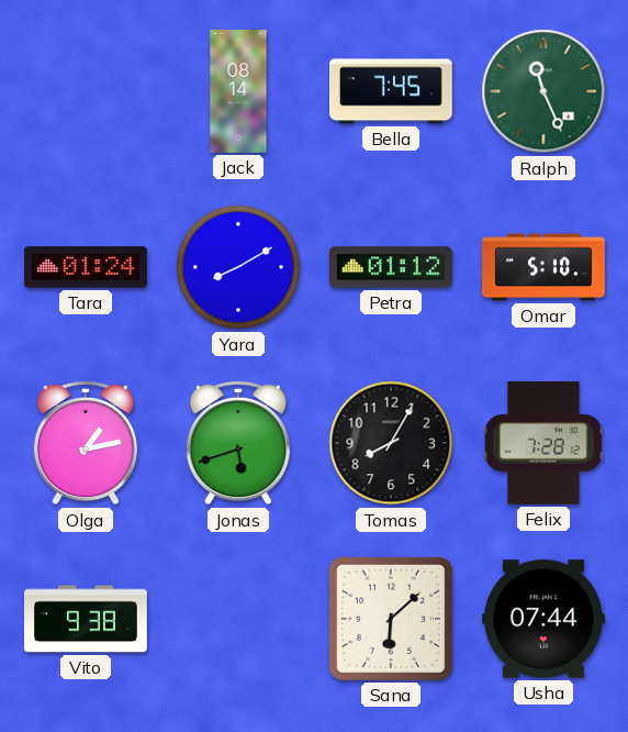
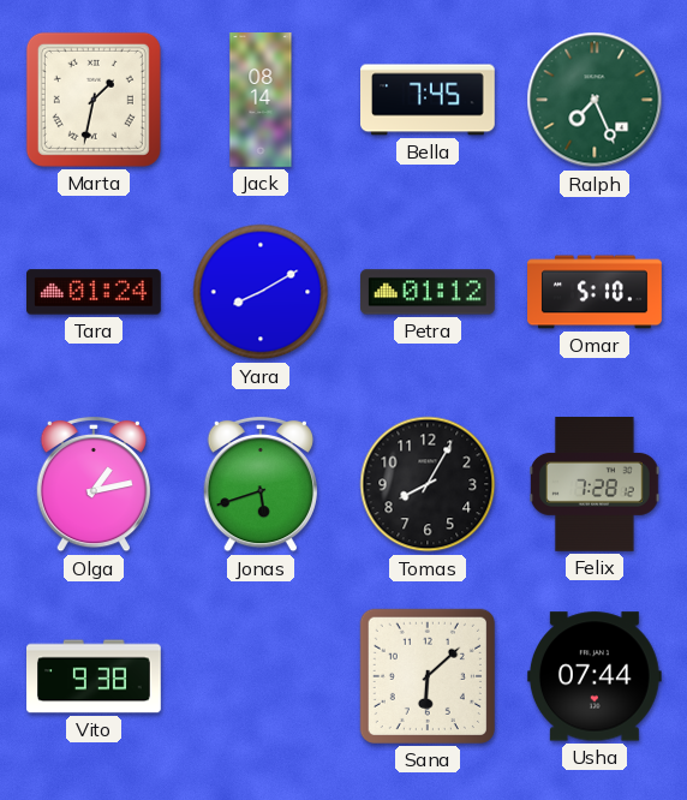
Marta: none -> 1:32
Ralph: 11:26 -> 7:26
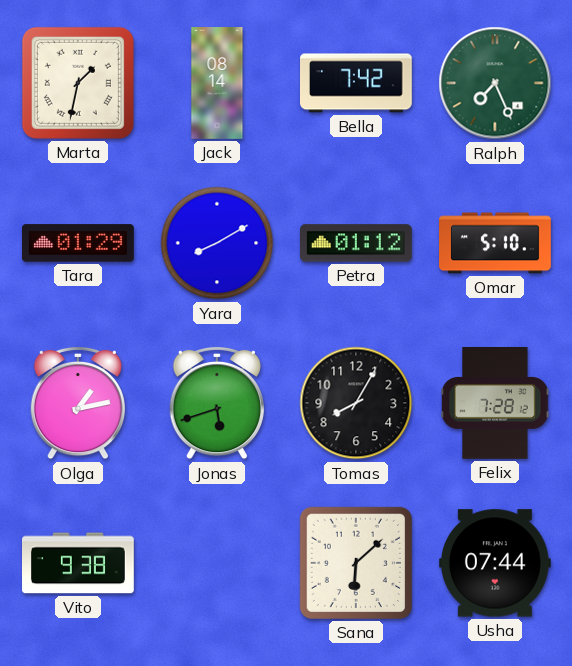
Bella: 7:45 -> 7:42
Tara: 01:24 -> 01:29
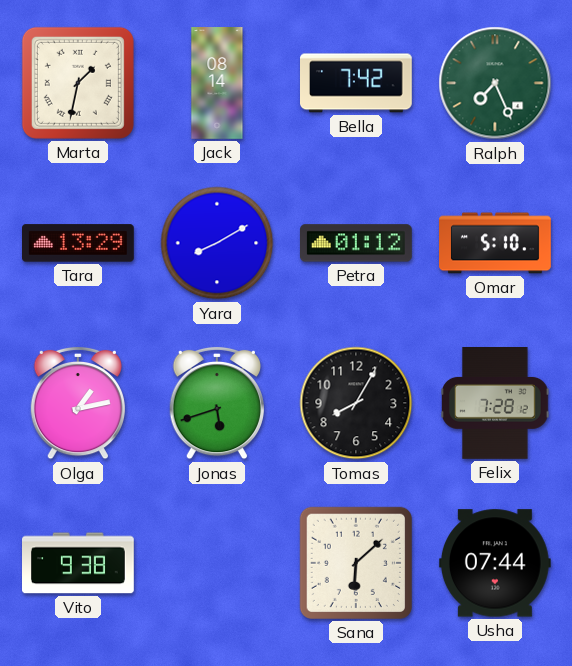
Tara: 01:29 -> 13:29
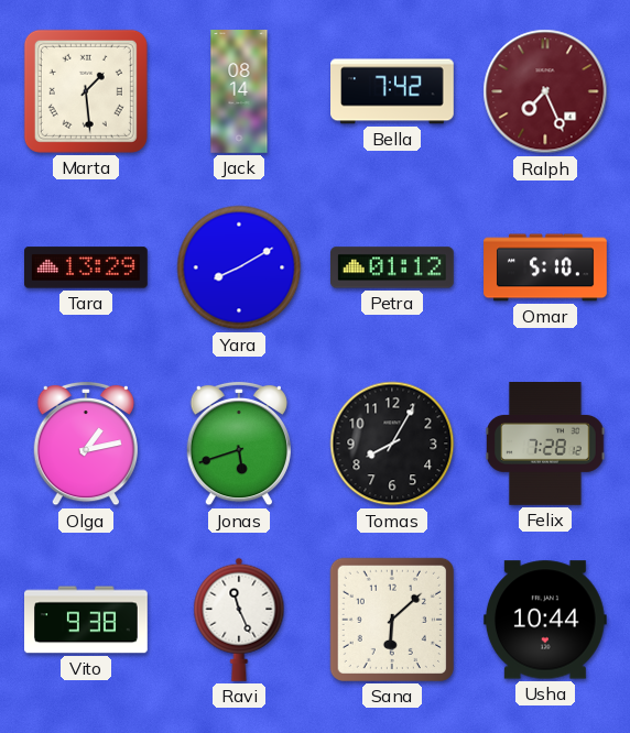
Marta: 1:32 -> 1:29
Ralph dial: green -> burgundy
Ravi: none -> 11:26
Usha: 07:44 -> 10:44
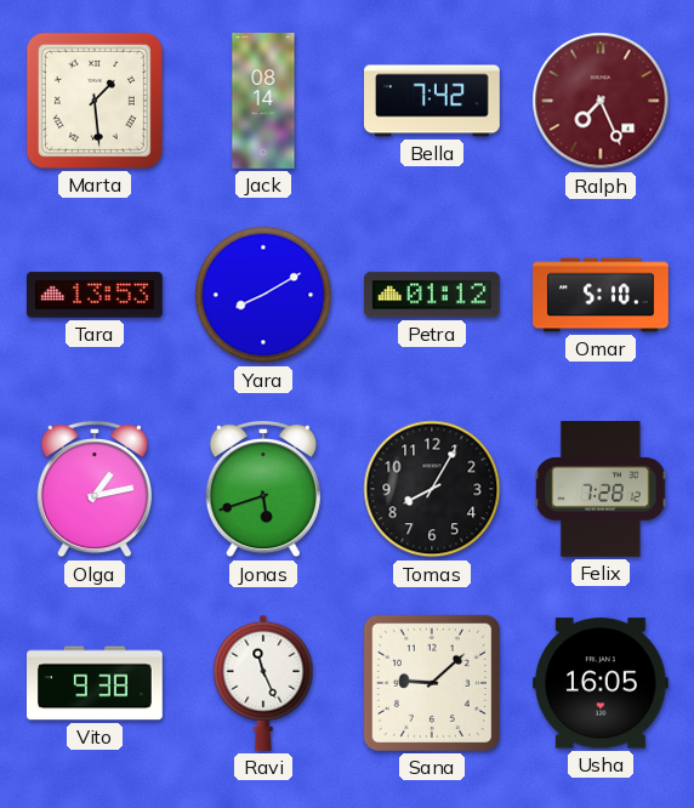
Tara: 13:29 -> 13:53
Sana: 6:08 -> 9:08
Usha: 10:44 -> 16:05
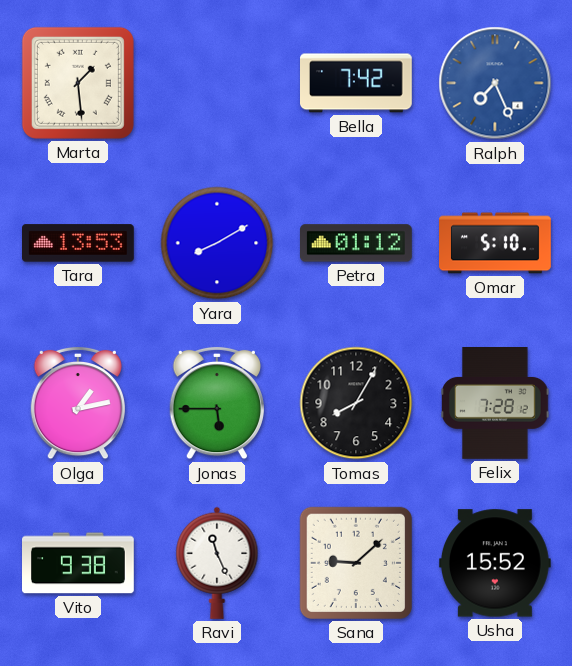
Jack: 08:14 -> none
Ralph dial: burgundy -> blue
Jonas: 5:42 -> 5:45
Usha: 16:05 -> 15:52
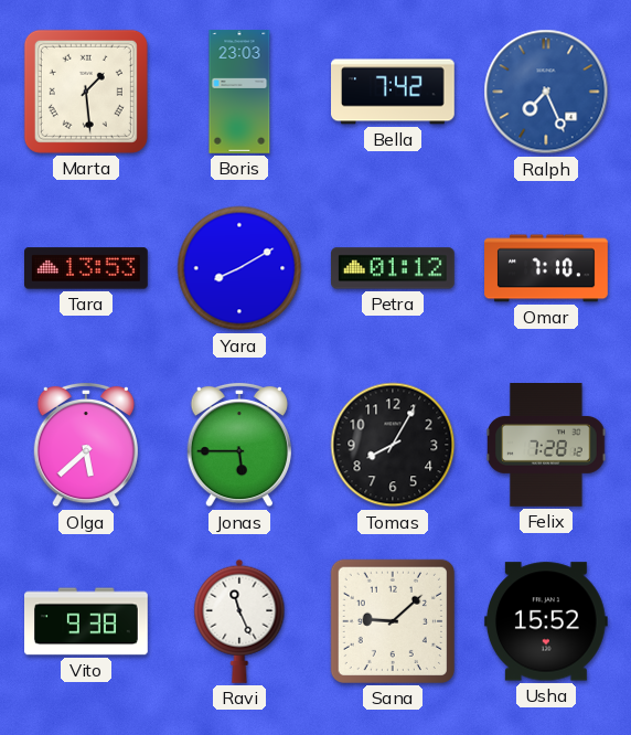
Boris: none -> 23:03
Omar: 5:10 -> 7:10
Olga: 1:13 -> 5:38
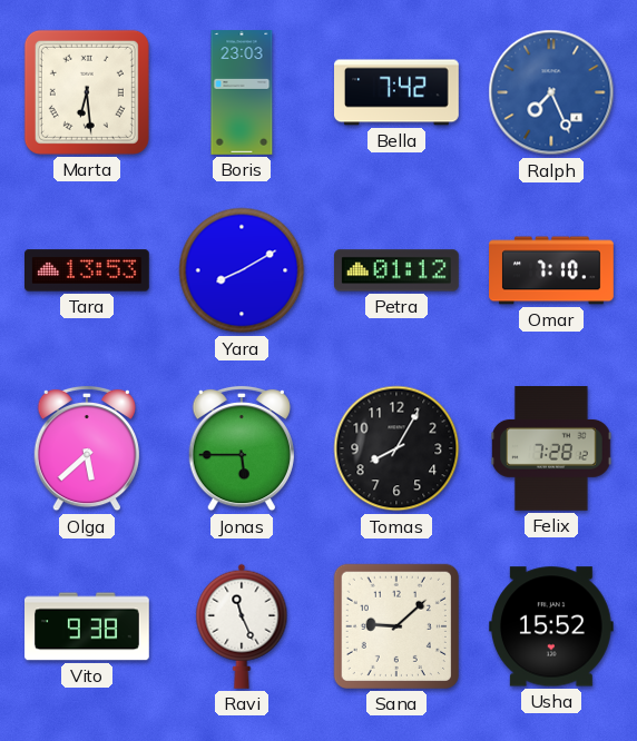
Marta: 1:29 -> 6:29
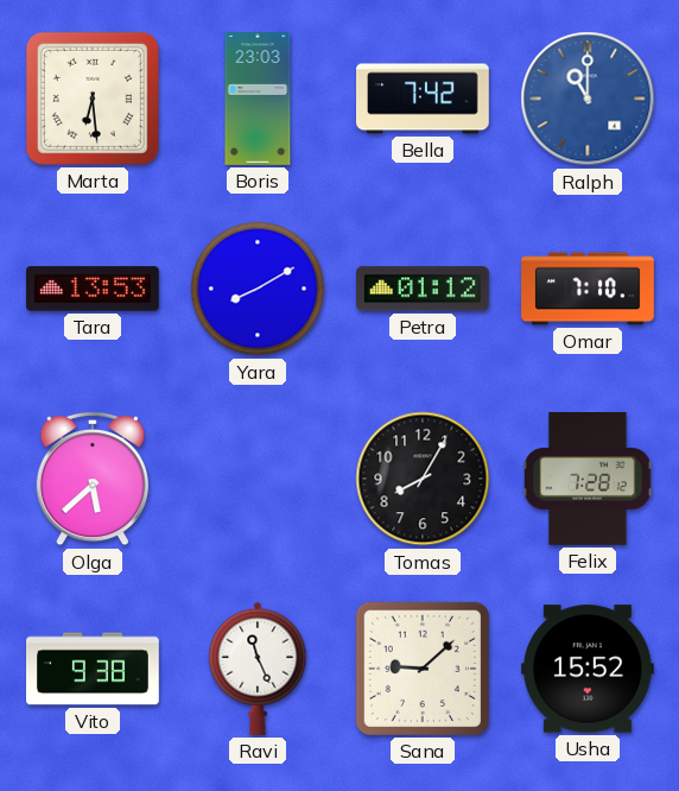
Ralph: 7:26 -> 11:00
Jonas: 5:45 -> none
